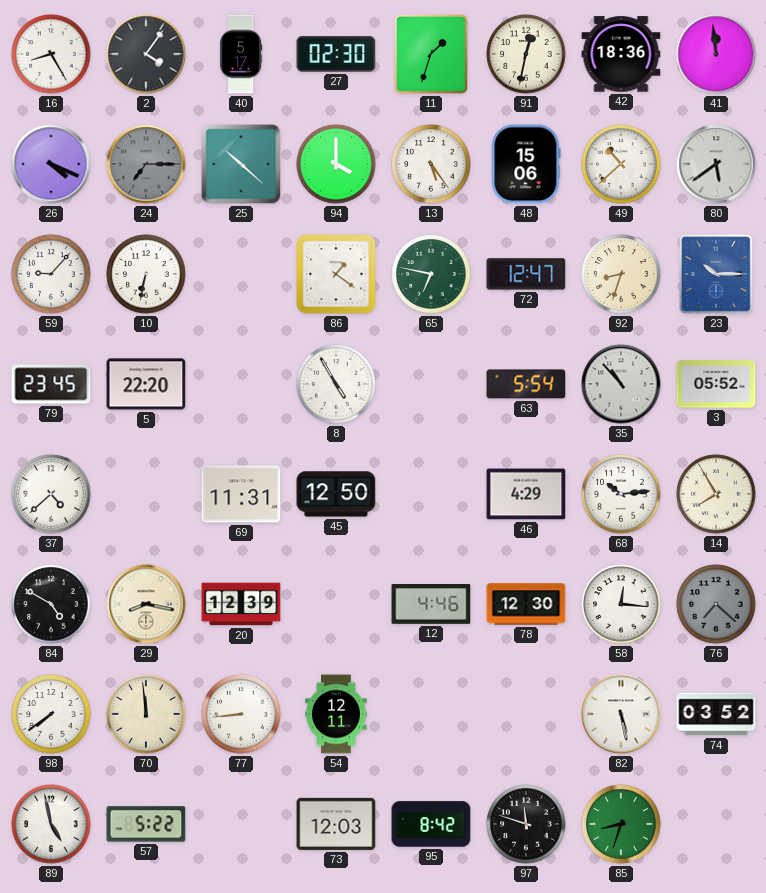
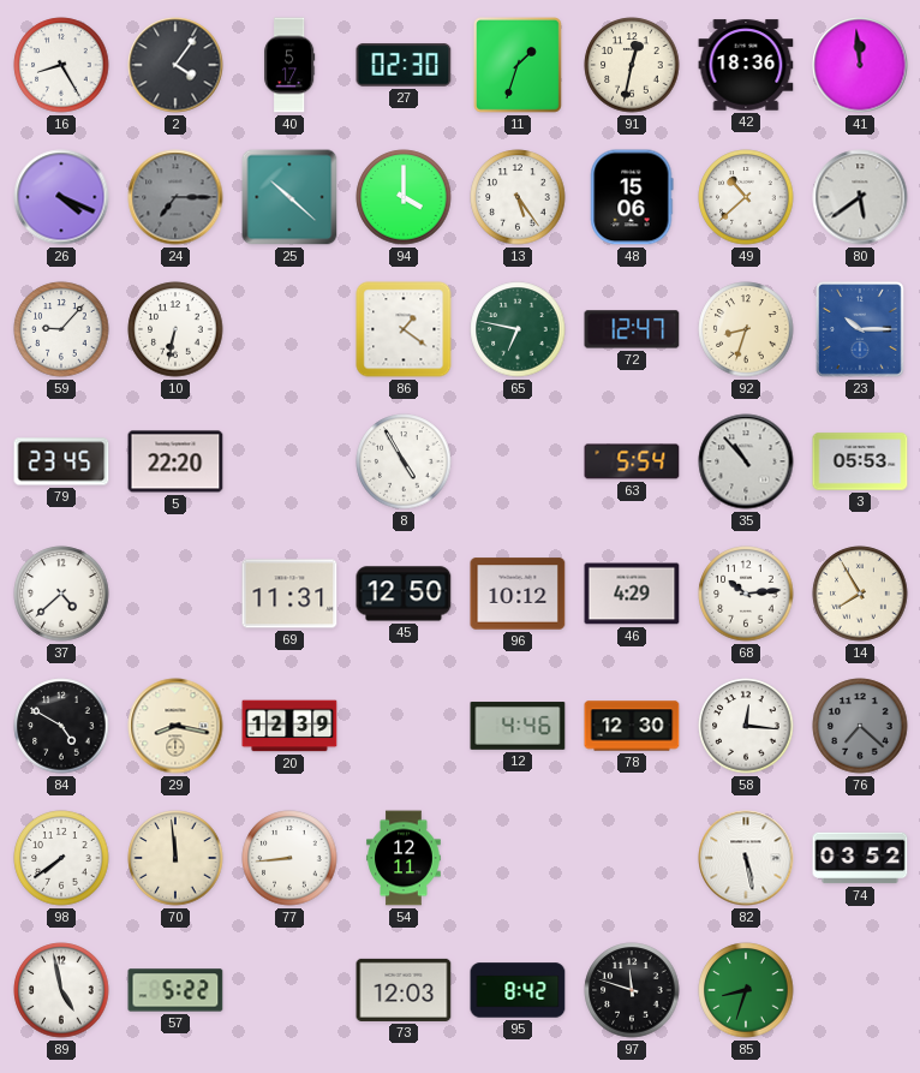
3: 05:52 -> 05:53
96: none -> 10:12
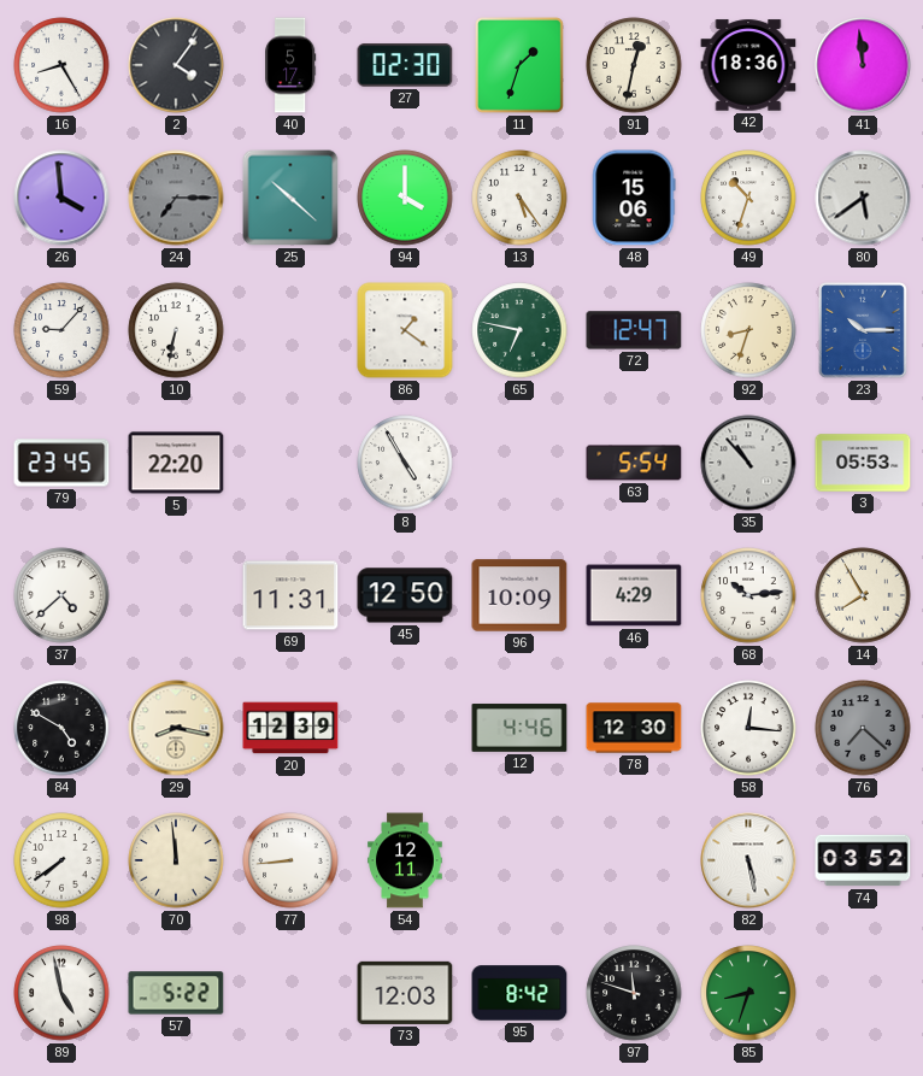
26: 4:19 -> 3:59
49: 10:38 -> 10:33
96: 10:12 -> 10:09
